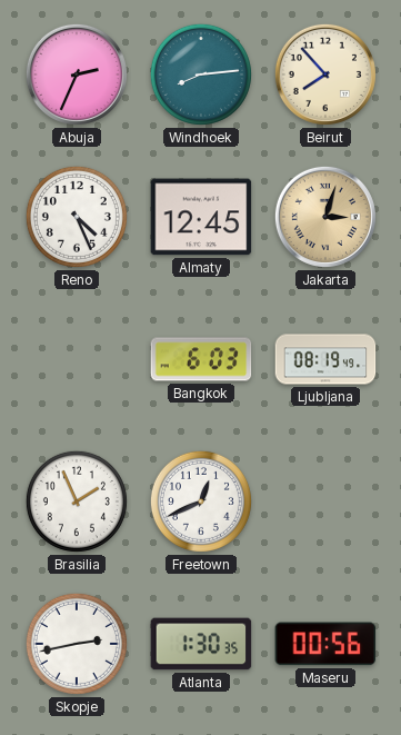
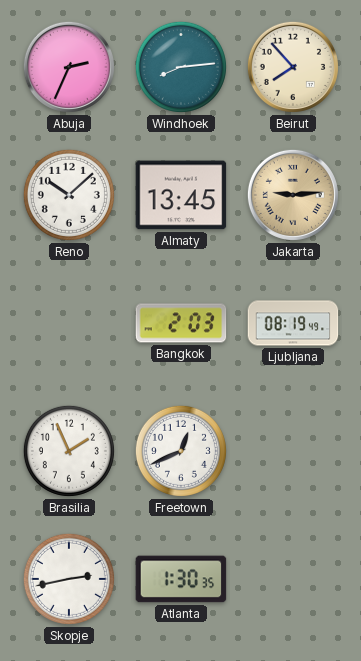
Reno: 4:26 -> 10:08
Almaty: 12:45 -> 13:45
Jakarta: 3:03 -> 9:14
Bangkok: 6:03 -> 2:03
Maseru: 00:56 -> none
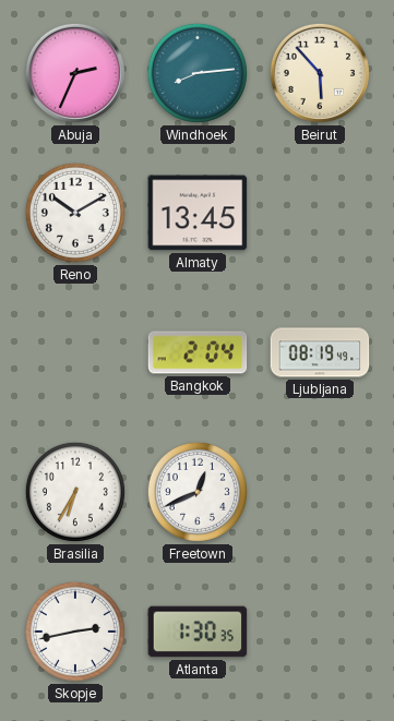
Beirut: 7:53 -> 5:53
Reno: 10:08 -> 10:10
Jakarta: 9:14 -> none
Bangkok: 2:03 -> 2:04
Brasilia: 1:56 -> 6:35
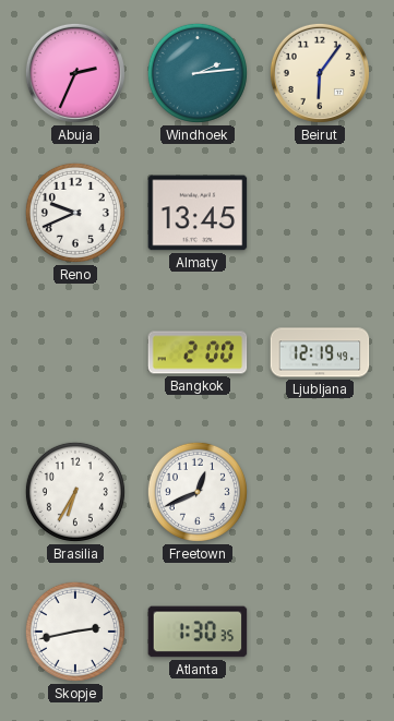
Windhoek: 8:14 -> 2:14
Beirut: 5:53 -> 6:06
Reno: 10:10 -> 9:41
Bangkok: 2:04 -> 2:00
Ljubljana: 08:19 -> 12:19
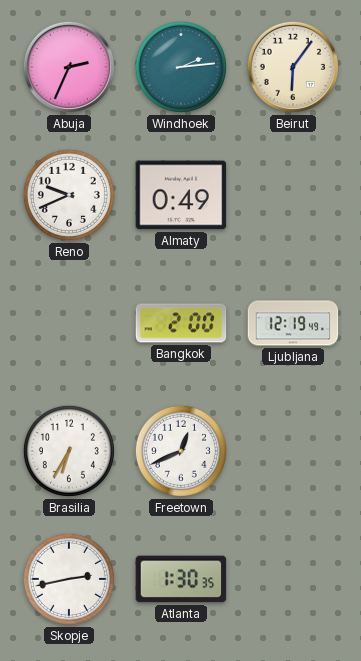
Almaty: 13:45 -> 0:49
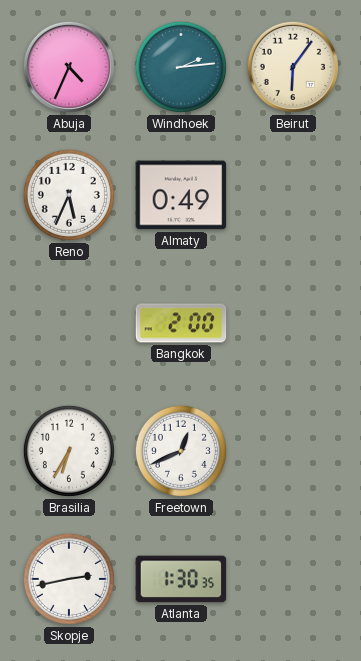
Abuja: 2:34 -> 4:34
Reno: 9:41 -> 5:34
Ljubljana: 12:19 -> none
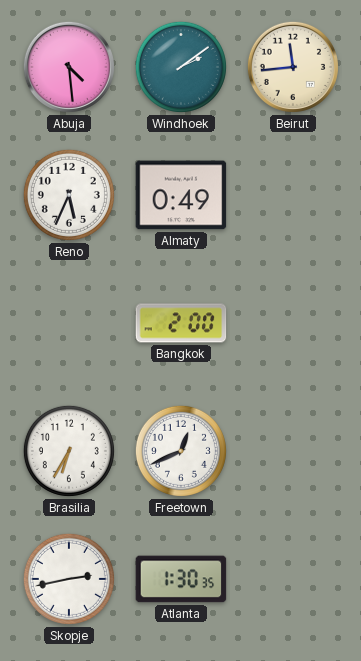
Abuja: 4:34 -> 4:29
Windhoek: 2:14 -> 2:09
Beirut: 6:06 -> 11:44
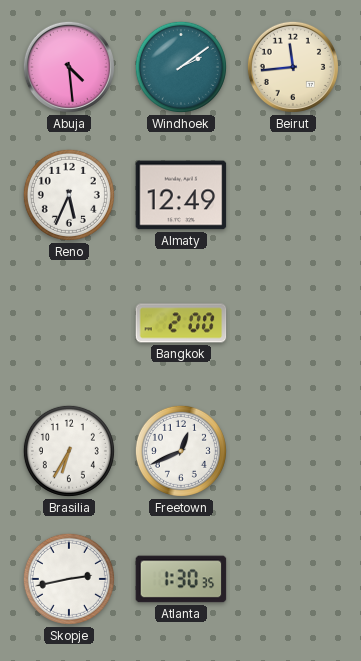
Almaty: 0:49 -> 12:49
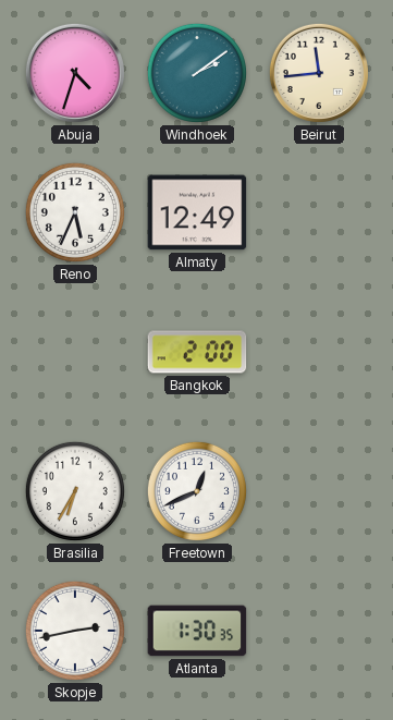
Abuja: 4:29 -> 4:33
